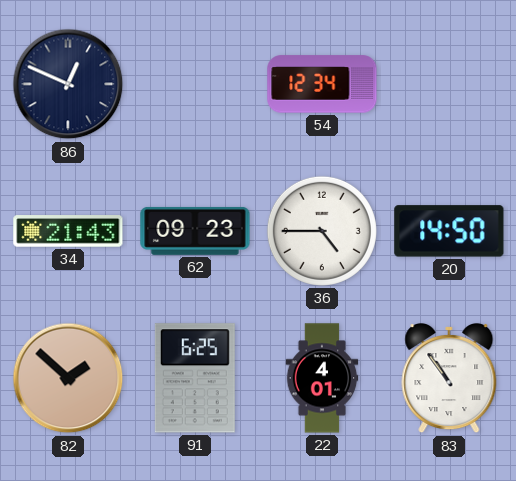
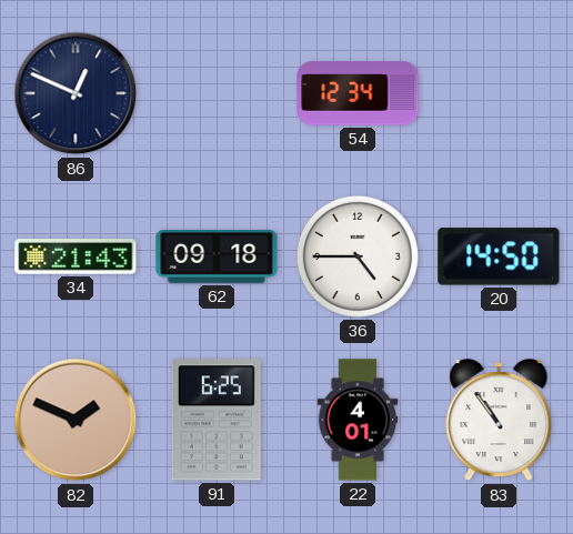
62: 09:23 -> 09:18
82: 1:52 -> 1:49
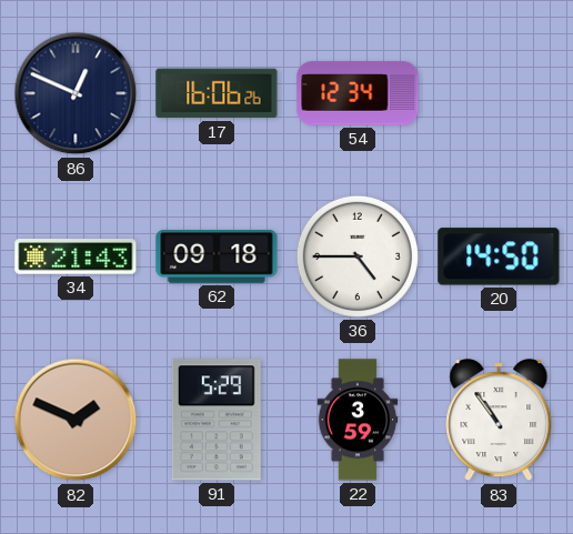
17: none -> 16:06
91: 6:25 -> 5:29
22: 4:01 -> 3:59
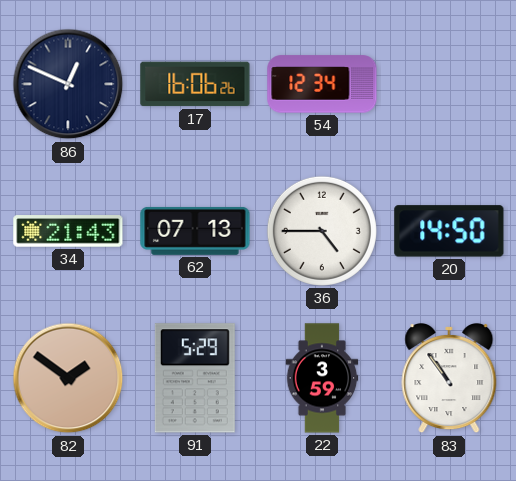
62: 09:18 -> 07:13
82: 1:49 -> 1:51
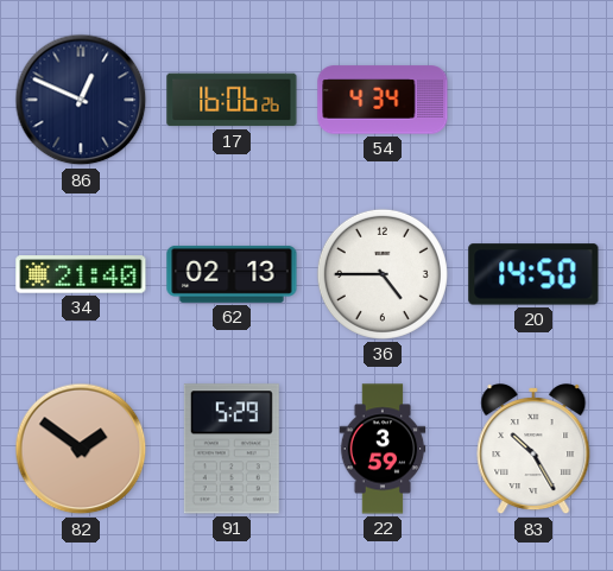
54: 12:34 -> 4:34
34: 21:43 -> 21:40
62: 07:13 -> 02:13
83: 10:54 -> 10:25
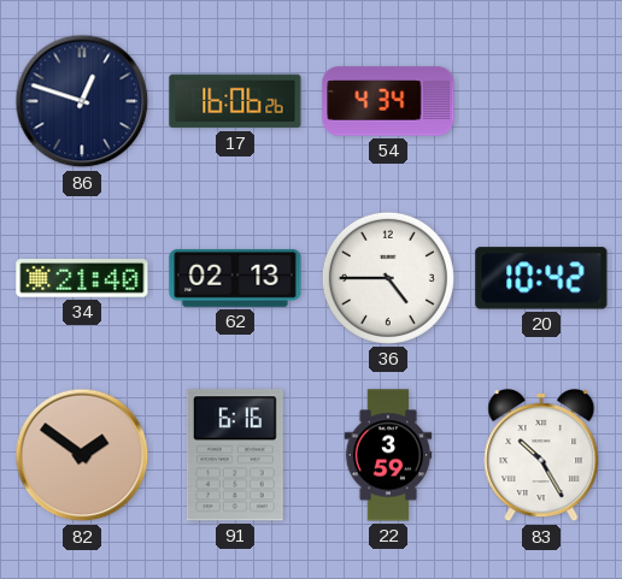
86: 12:49 -> 12:48
20: 14:50 -> 10:42
91: 5:29 -> 6:16
